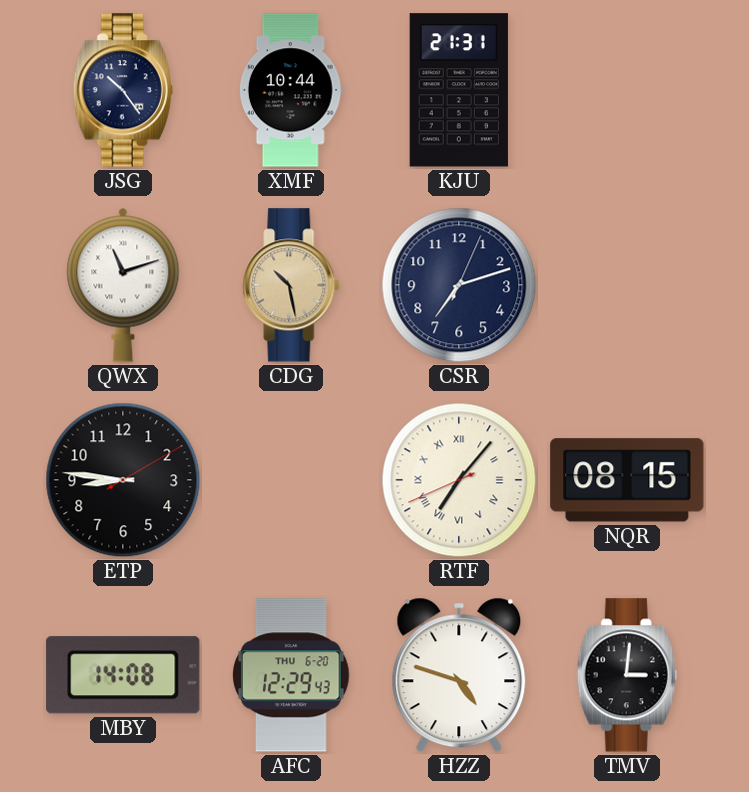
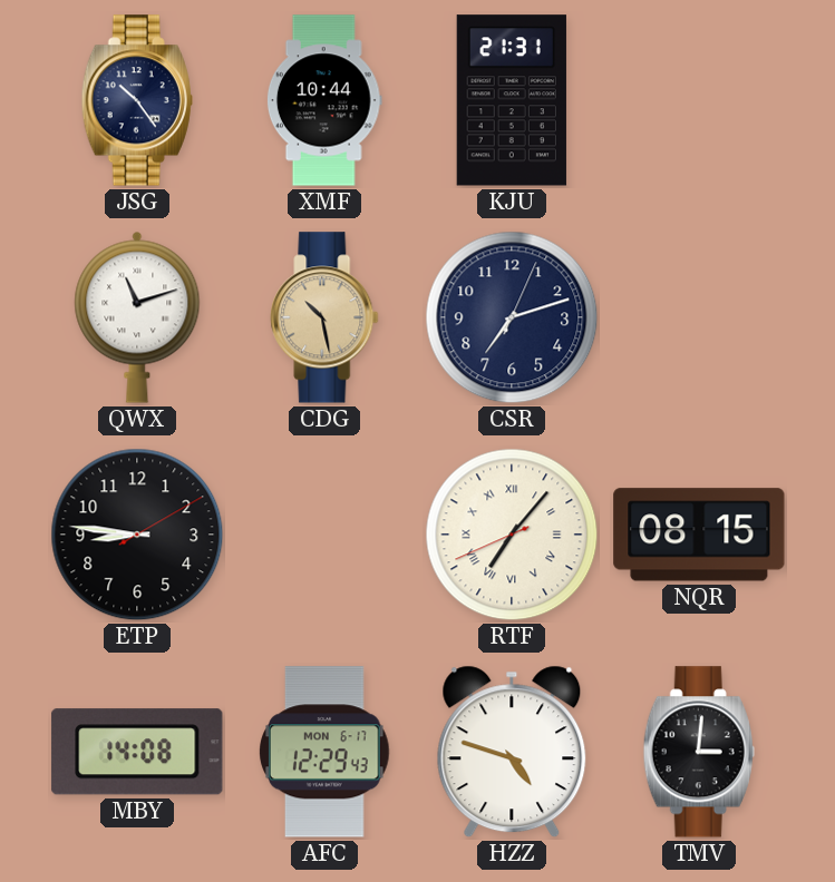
AFC date: THU 6-20 -> MON 6-17
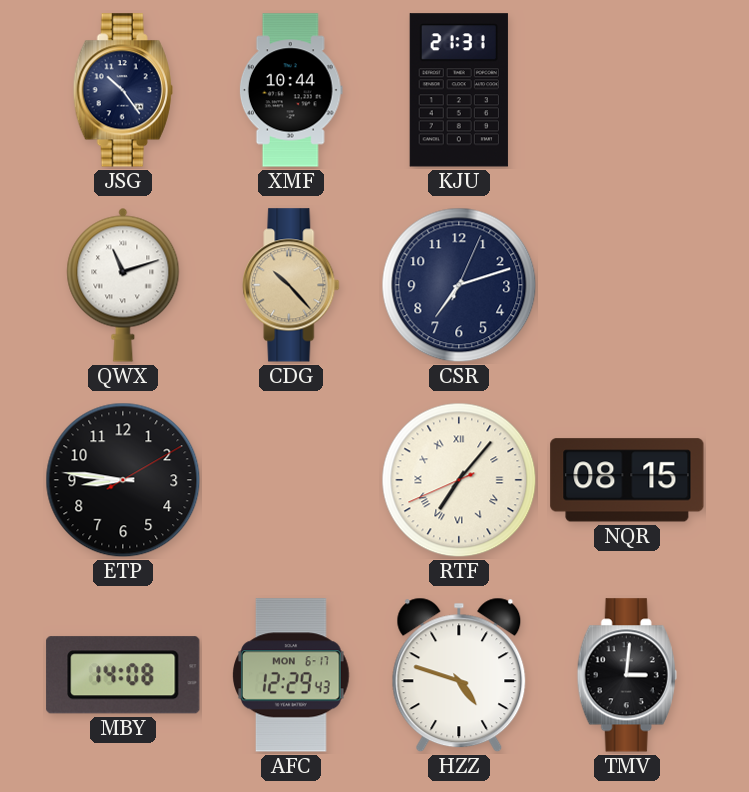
CDG: 10:28 -> 10:23
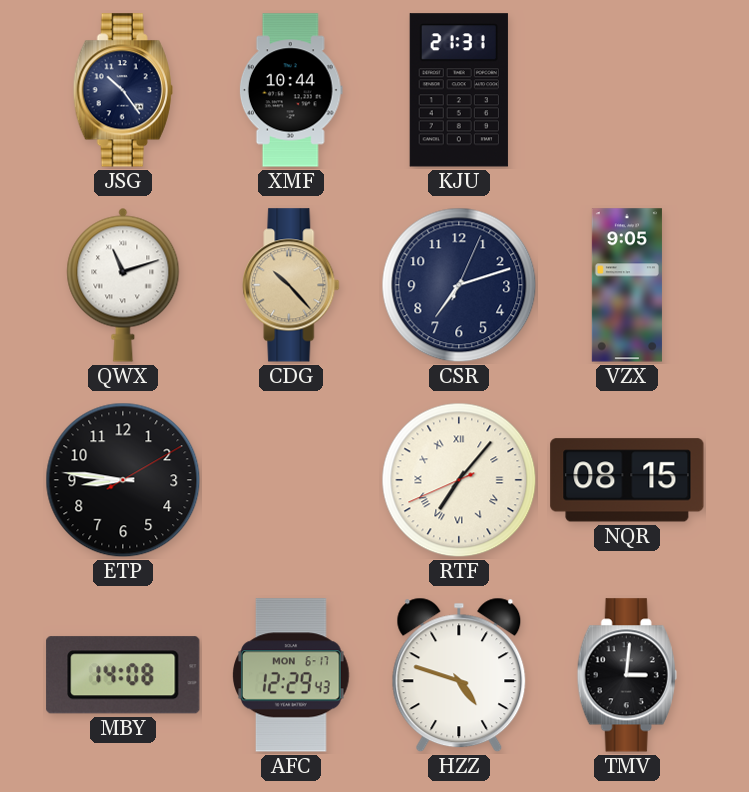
VZX: none -> 9:05
